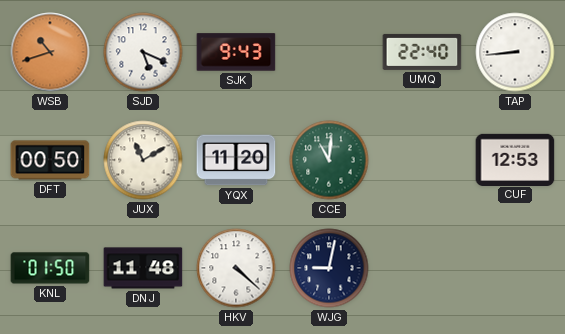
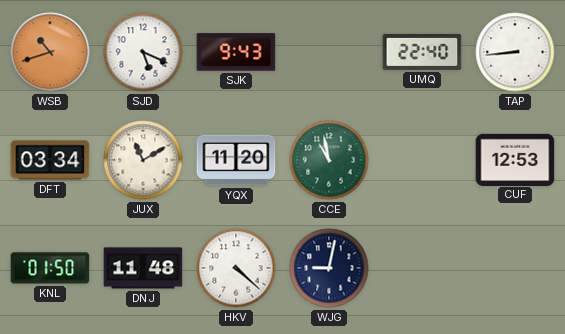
DFT: 00:50 -> 03:34
CCE: 11:01 -> 10:58
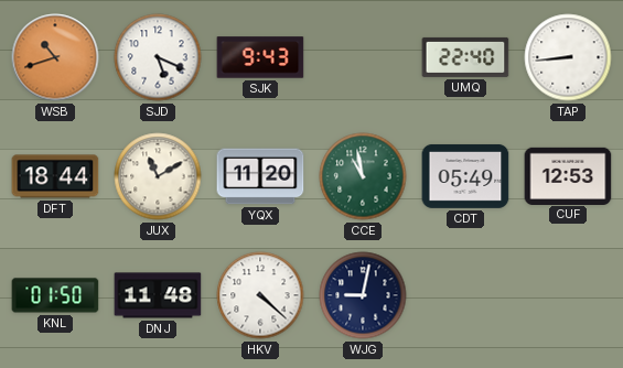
DFT: 03:34 -> 18:44
CDT: none -> 05:49
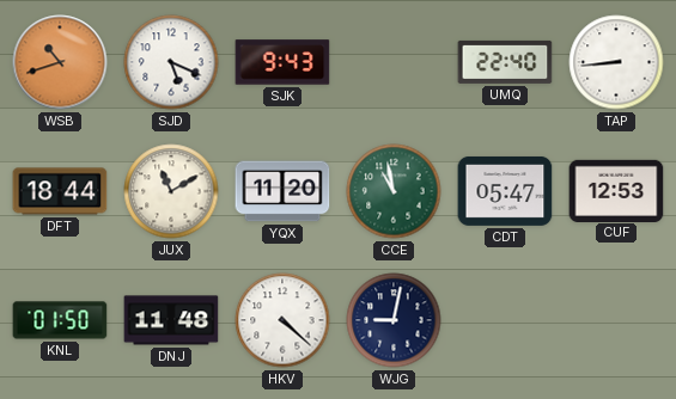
CDT: 05:49 -> 05:47
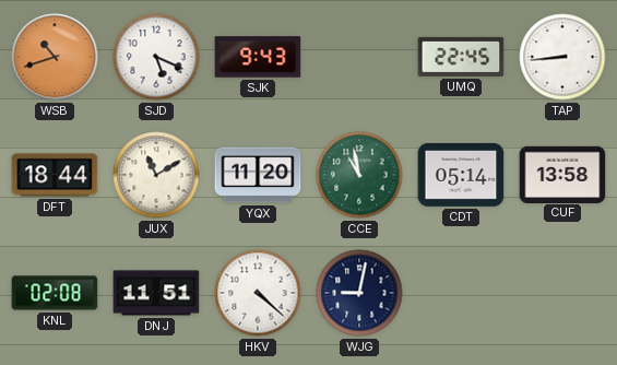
UMQ: 22:40 -> 22:45
CDT: 05:47 -> 05:14
CUF: 12:53 -> 13:58
KNL: 01:50 -> 02:08
DNJ: 11:48 -> 11:51
